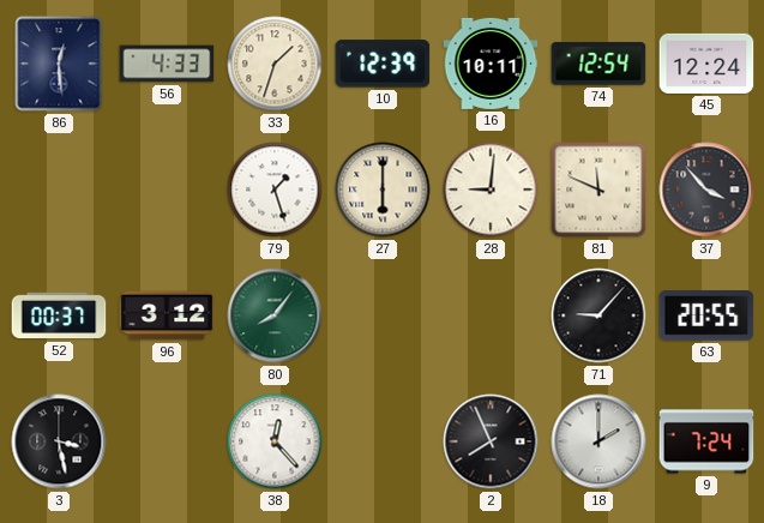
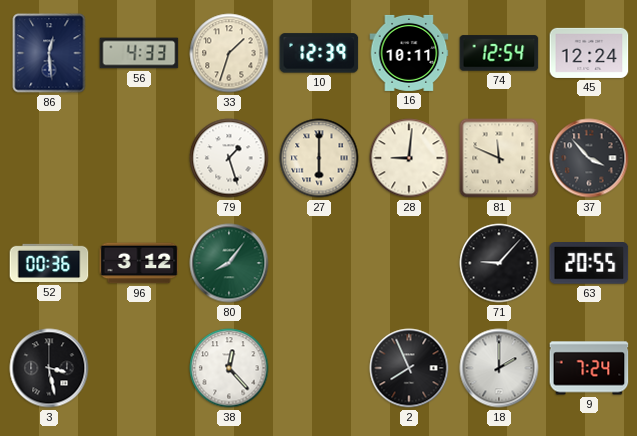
52: 00:37 -> 00:36
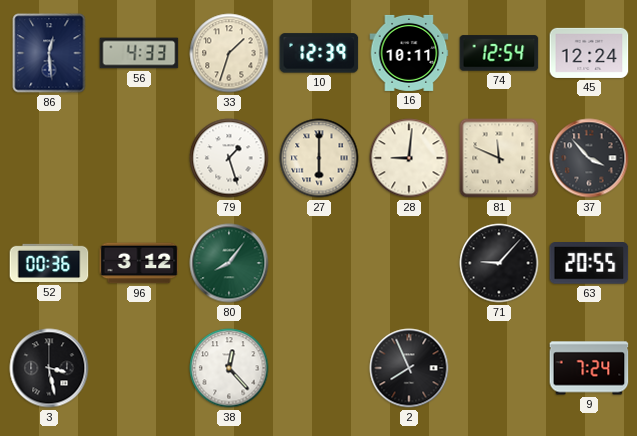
18: 2:00 -> none
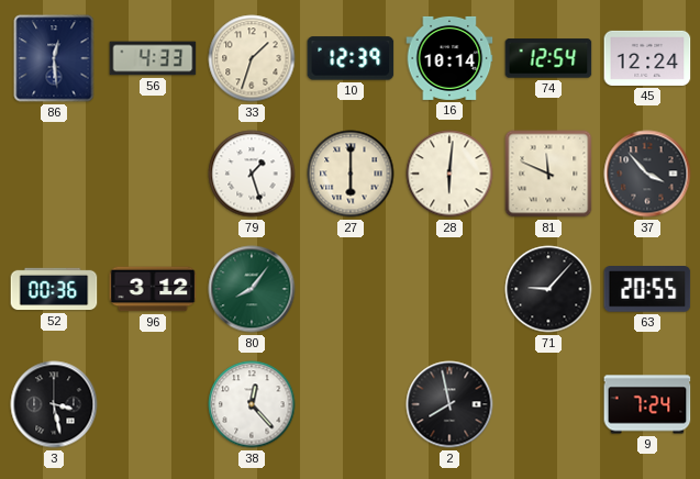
16: 10:11 -> 10:14
28: 9:01 -> 6:01
2: 7:56 -> 7:58
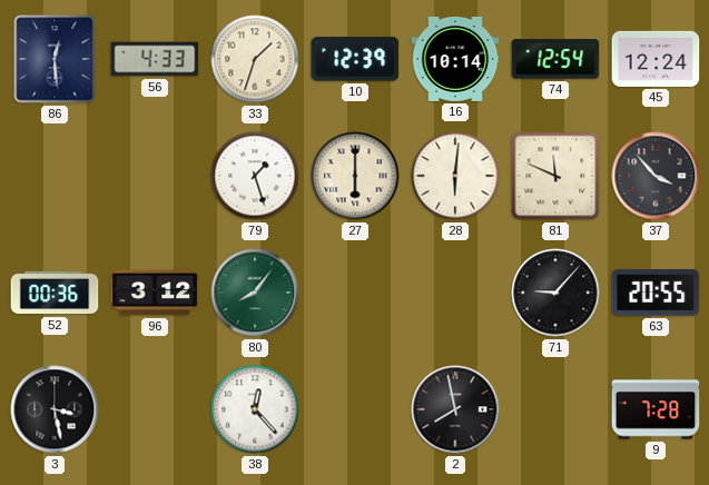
9: 7:24 -> 7:28
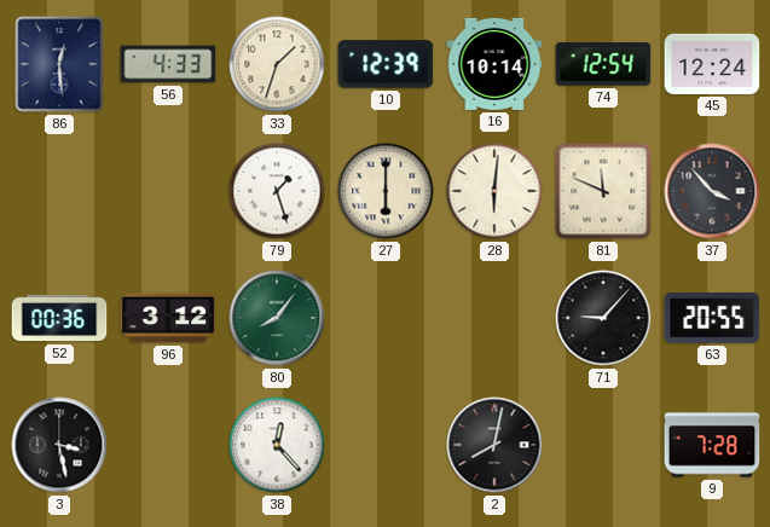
2: 7:58 -> 8:02
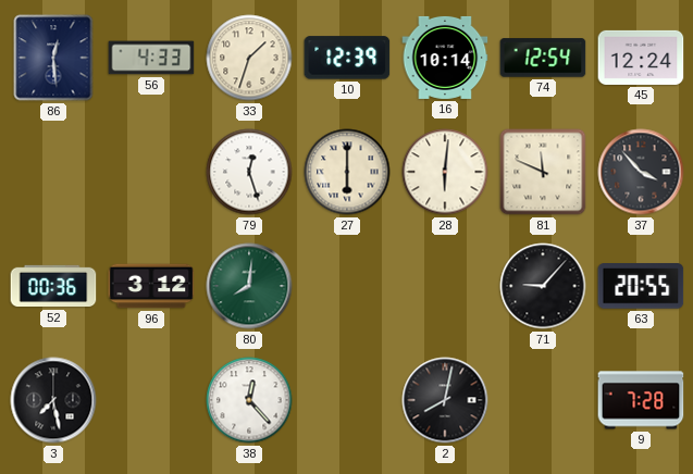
79: 1:27 -> 12:27
80: 8:06 -> 8:01
3: 3:28 -> 7:28
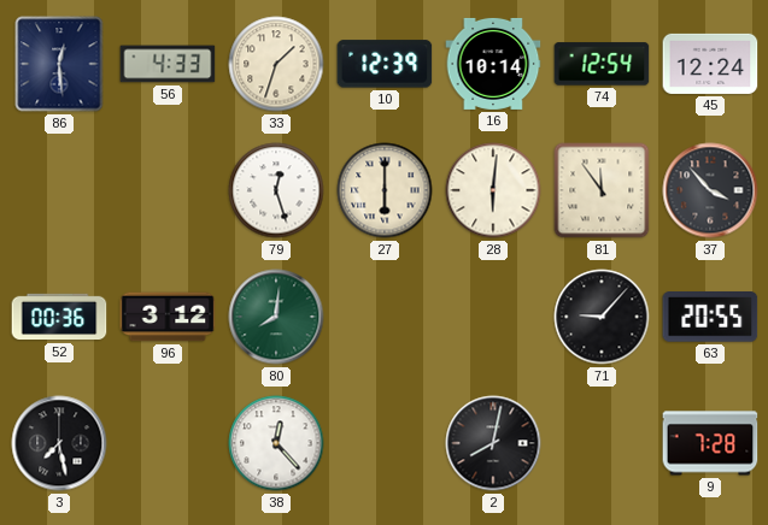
81: 11:49 -> 11:54
